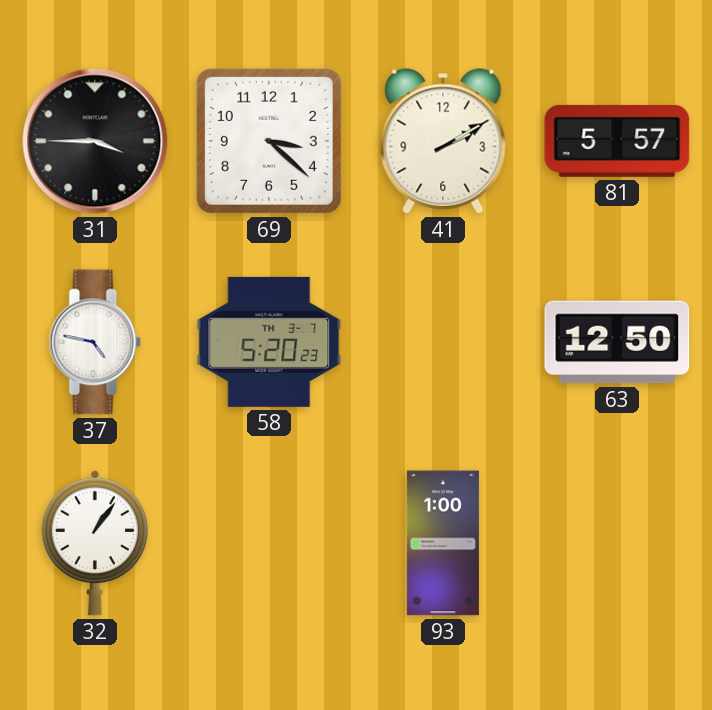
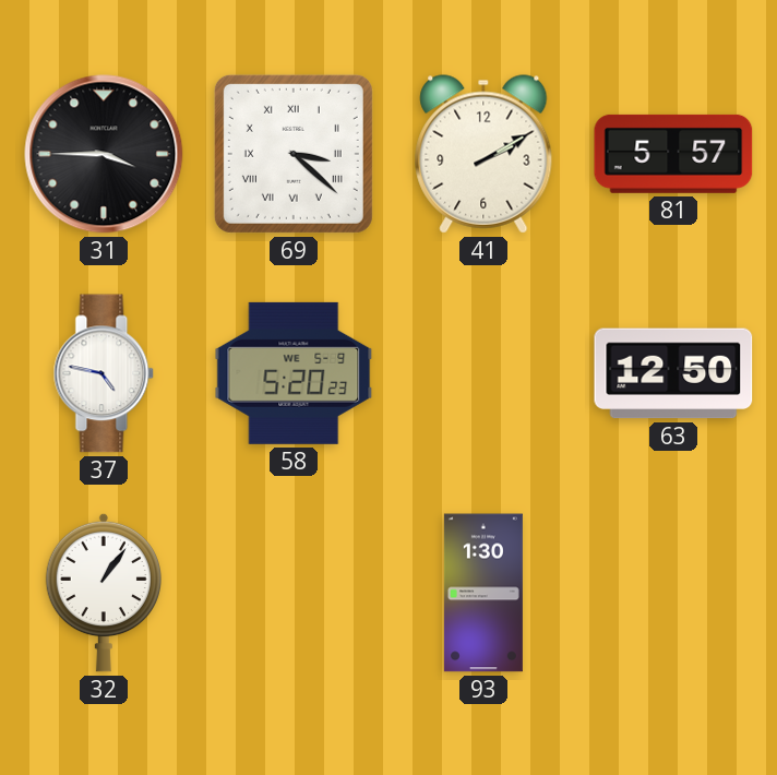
69 numerals: Arabic -> Roman
58 date: TH 3-7 -> WE 5-9
93: 1:00 -> 1:30
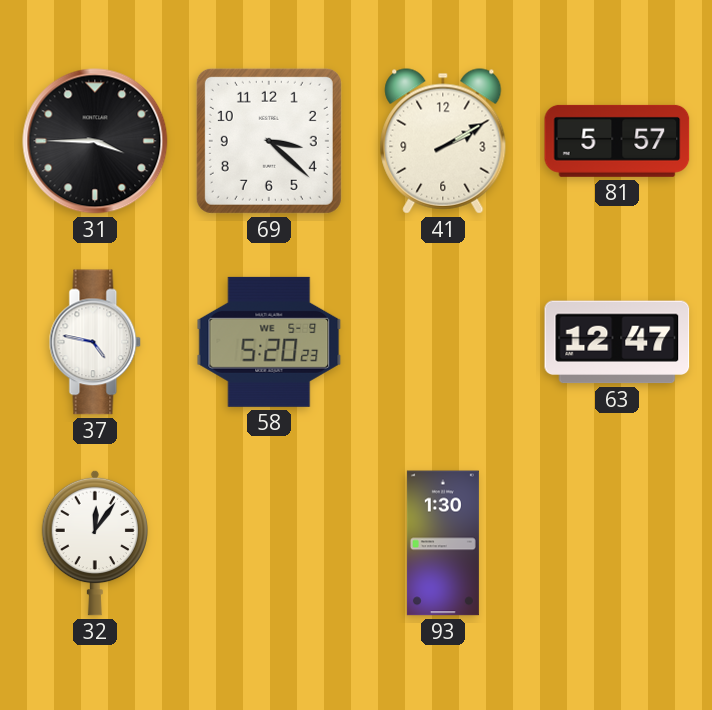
69 numerals: Roman -> Arabic
63: 12:50 -> 12:47
32: 1:06 -> 12:06
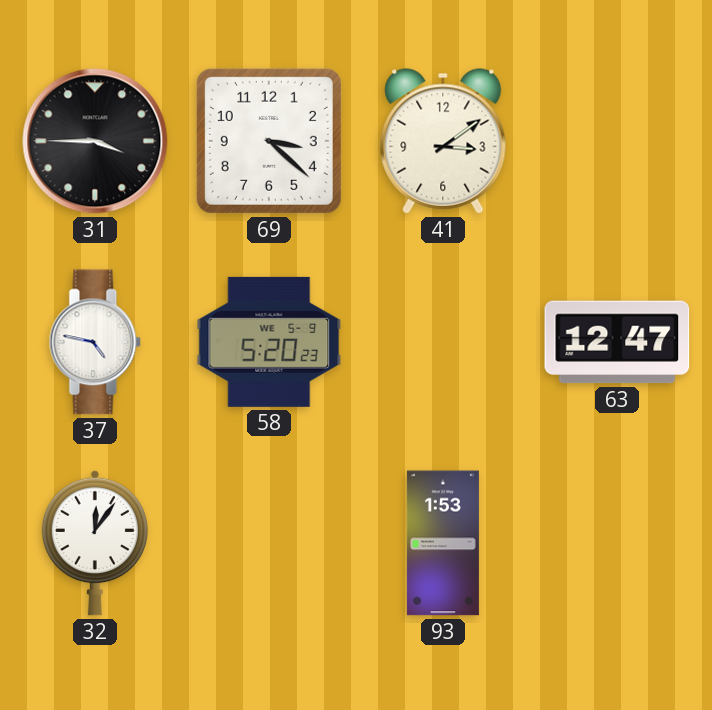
41: 2:10 -> 3:09
81: 5:57 -> none
93: 1:30 -> 1:53
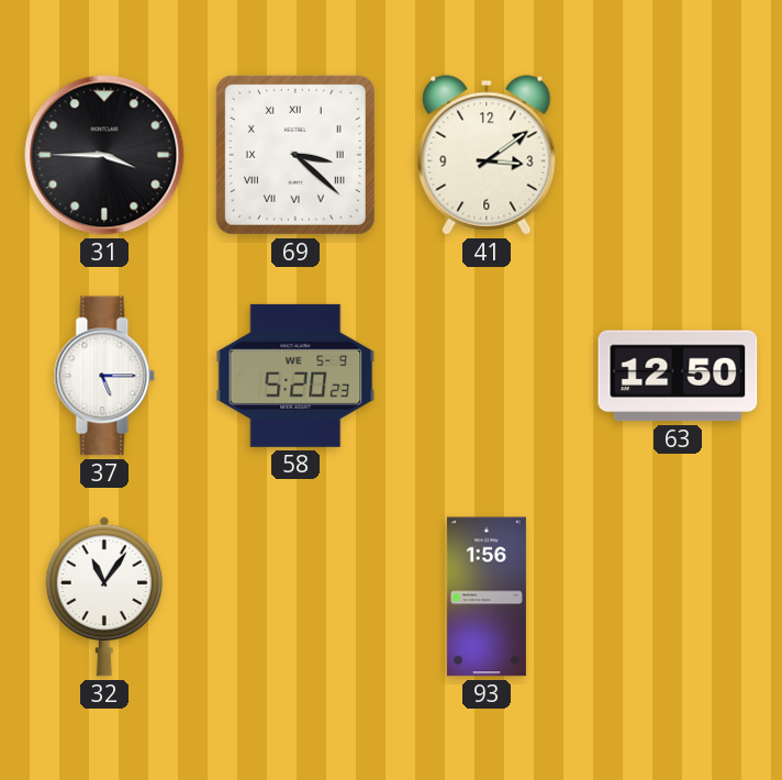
69 numerals: Arabic -> Roman
37: 4:47 -> 5:15
63: 12:47 -> 12:50
32: 12:06 -> 11:06
93: 1:53 -> 1:56
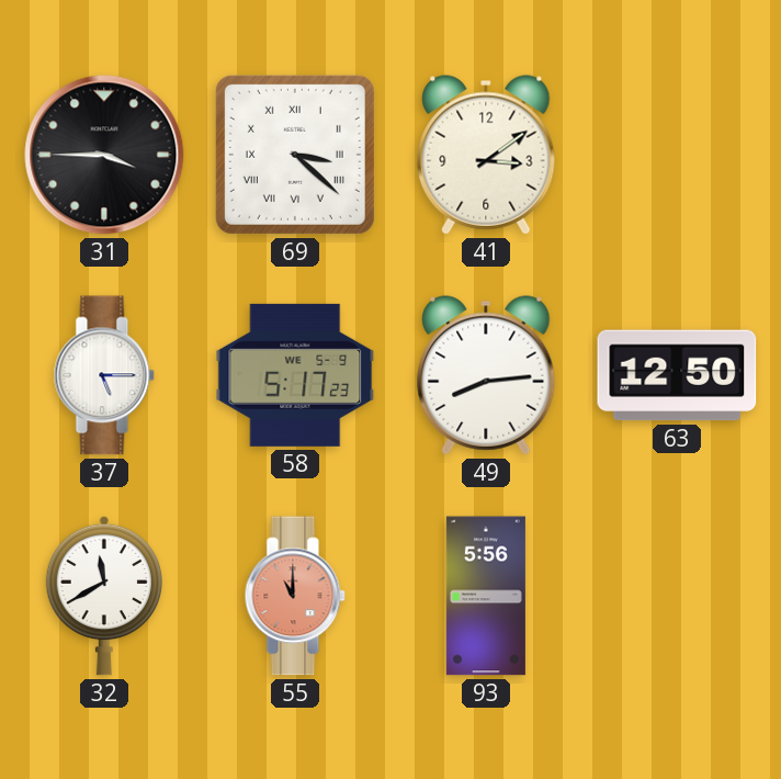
58: 5:20 -> 5:17
49: none -> 8:14
32: 11:06 -> 11:40
55: none -> 11:00
93: 1:56 -> 5:56
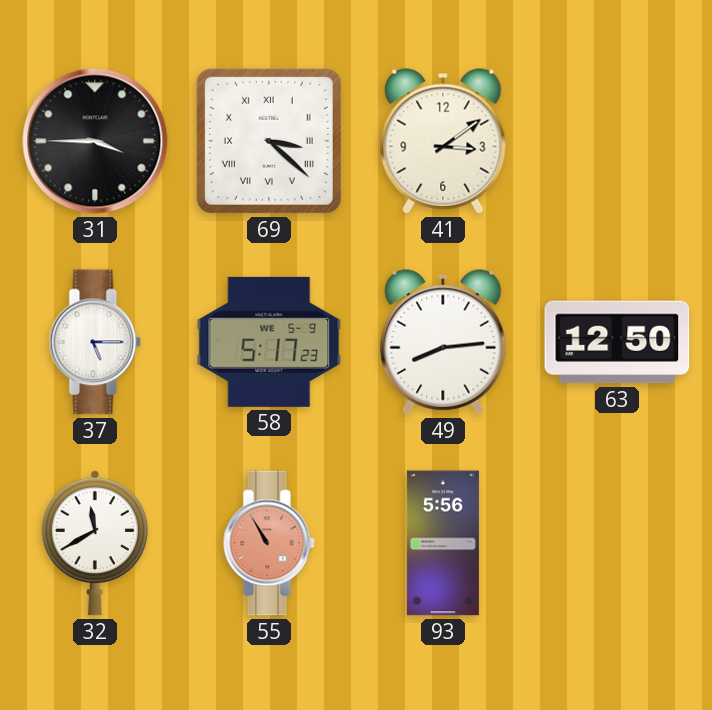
55: 11:00 -> 10:55
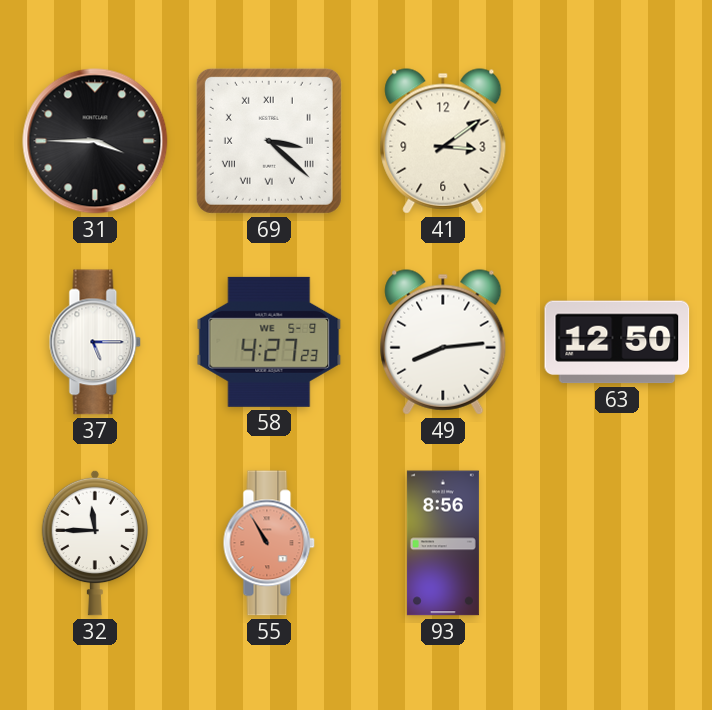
58: 5:17 -> 4:27
32: 11:40 -> 11:45
93: 5:56 -> 8:56
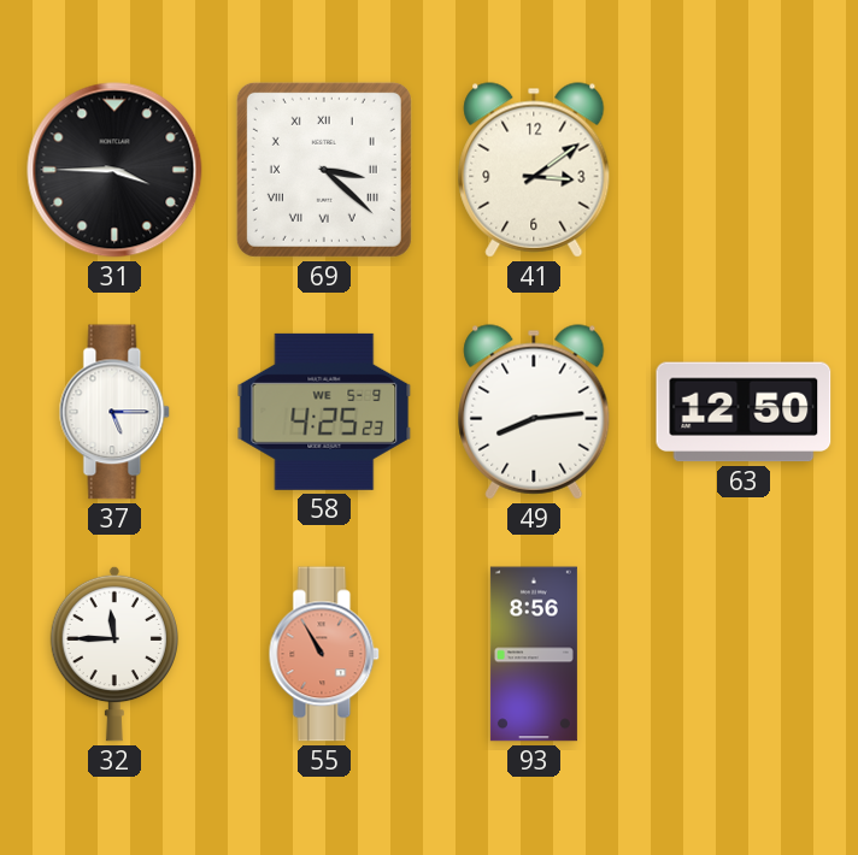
58: 4:27 -> 4:25
